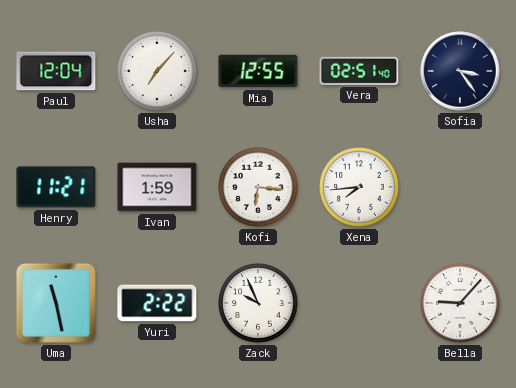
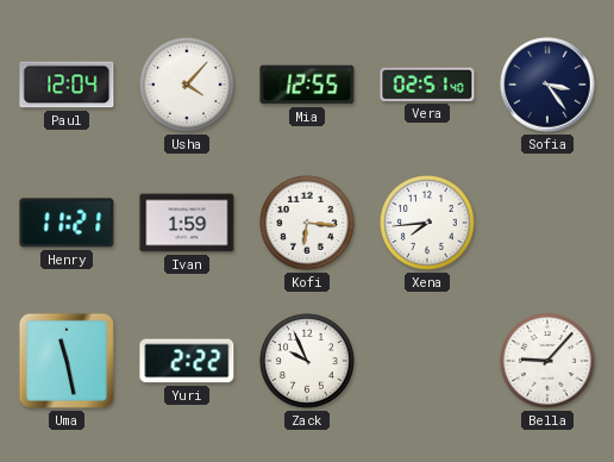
Usha: 7:07 -> 4:07
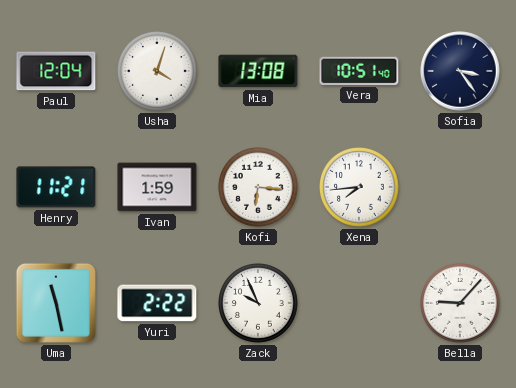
Usha: 4:07 -> 4:03
Mia: 12:55 -> 13:08
Vera: 02:51 -> 10:51
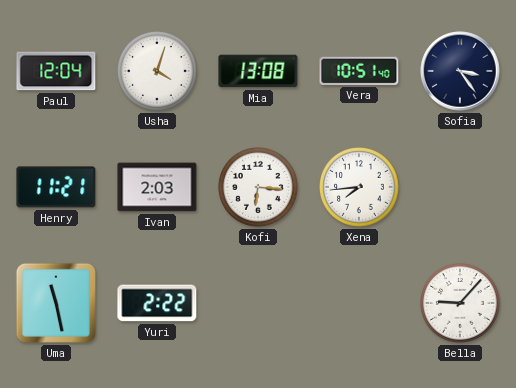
Ivan: 1:59 -> 2:03
Zack: 9:56 -> none
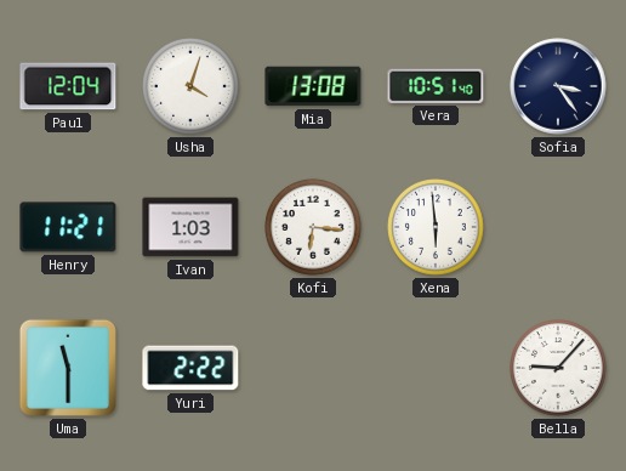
Ivan: 2:03 -> 1:03
Xena: 7:44 -> 5:59
Uma: 11:28 -> 11:30
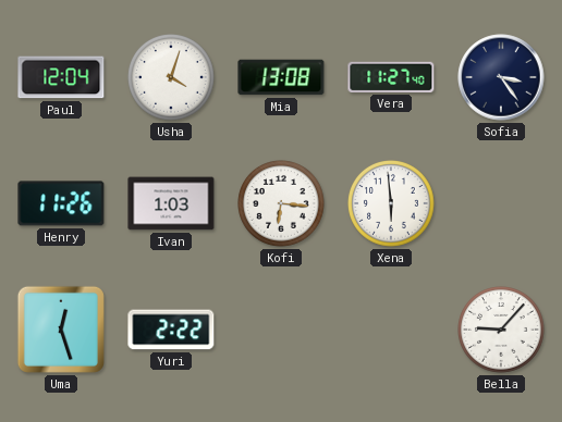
Vera: 10:51 -> 11:27
Henry: 11:21 -> 11:26
Uma: 11:30 -> 12:27
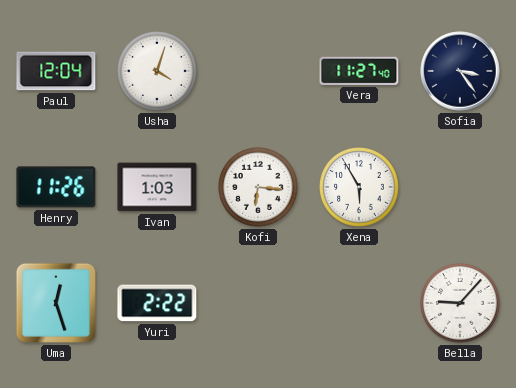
Mia: 13:08 -> none
Xena: 5:59 -> 5:55
